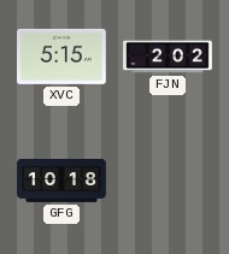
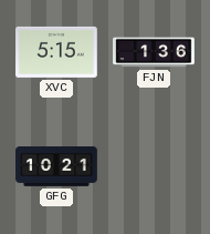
FJN: 2:02 -> 1:36
GFG: 10:18 -> 10:21
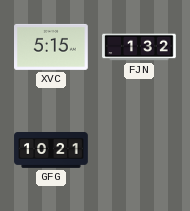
FJN: 1:36 -> 1:32
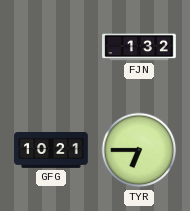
XVC: 5:15 -> none
TYR: none -> 6:45
